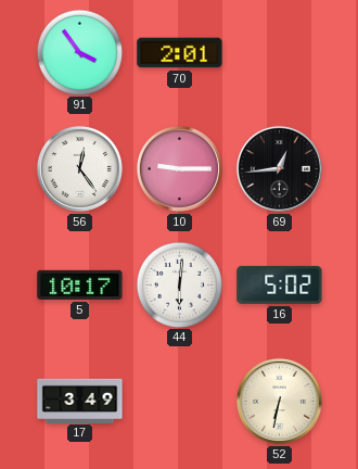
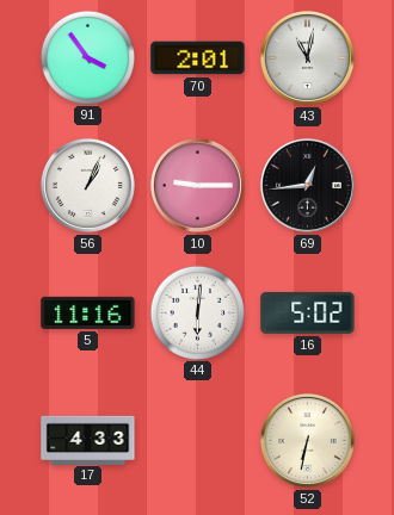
43: none -> 11:02
56: 12:24 -> 1:04
5: 10:17 -> 11:16
17: 3:49 -> 4:33
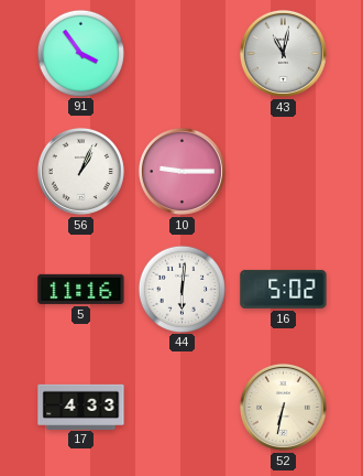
70: 2:01 -> none
69: 12:44 -> none
